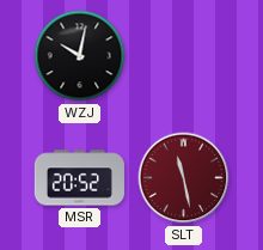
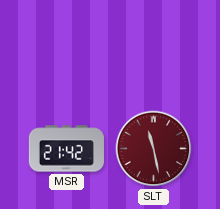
WZJ: 10:02 -> none
MSR: 20:52 -> 21:42
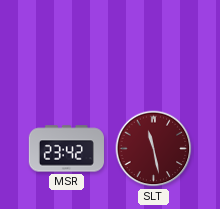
MSR: 21:42 -> 23:42
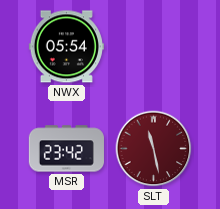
NWX: none -> 05:54
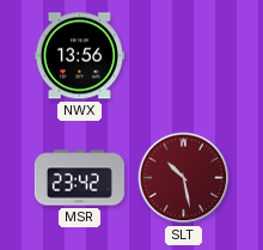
NWX: 05:54 -> 13:56
SLT: 11:28 -> 10:28
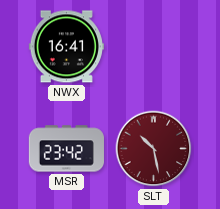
NWX: 13:56 -> 16:41
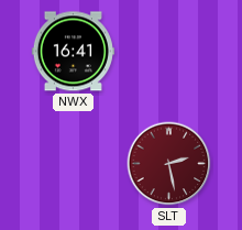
MSR: 23:42 -> none
SLT: 10:28 -> 2:28
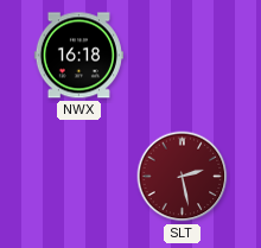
NWX: 16:41 -> 16:18
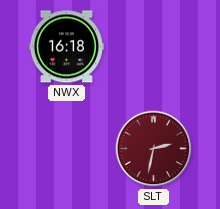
SLT: 2:28 -> 2:32
